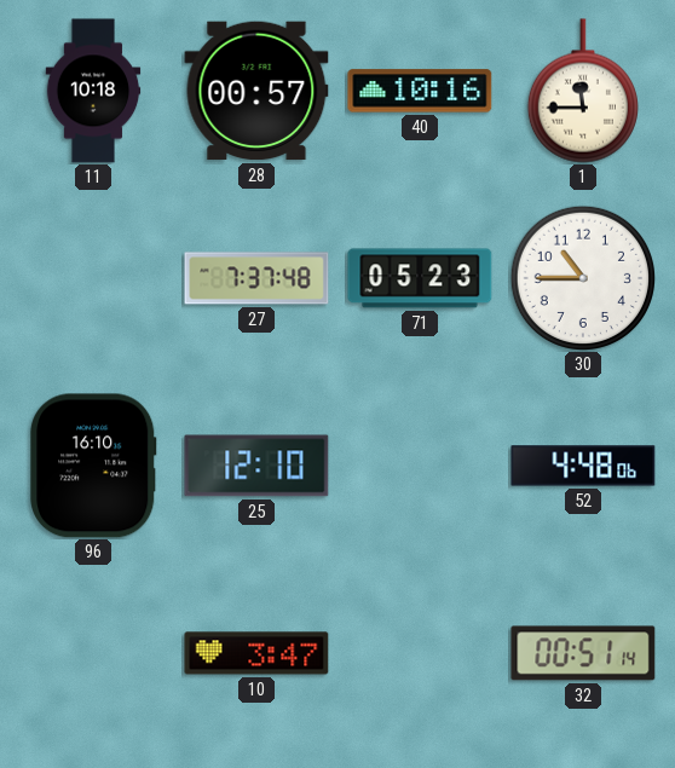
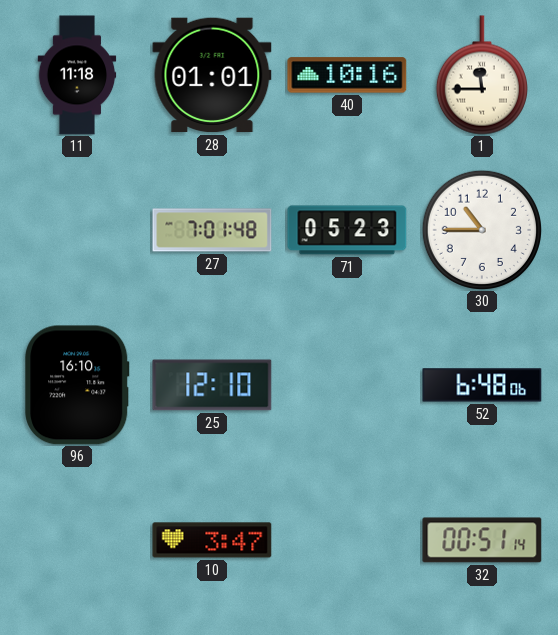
11: 10:18 -> 11:18
28: 00:57 -> 01:01
27: 7:37 -> 7:01
52: 4:48 -> 6:48
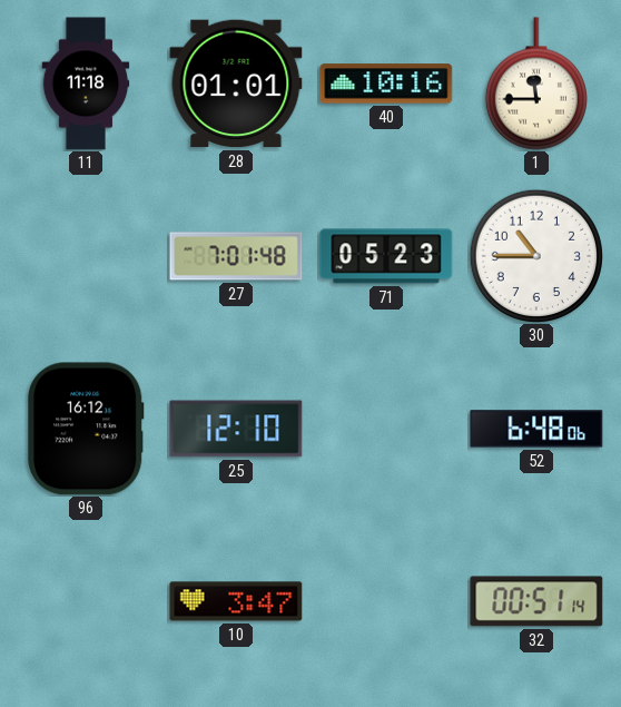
96: 16:10 -> 16:12
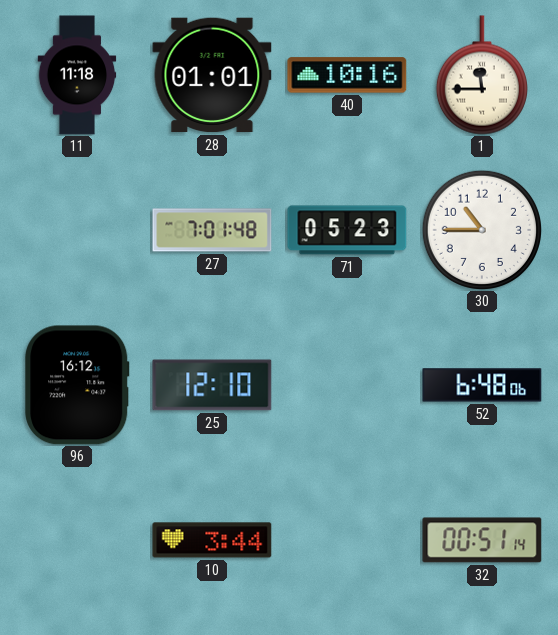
10: 3:47 -> 3:44
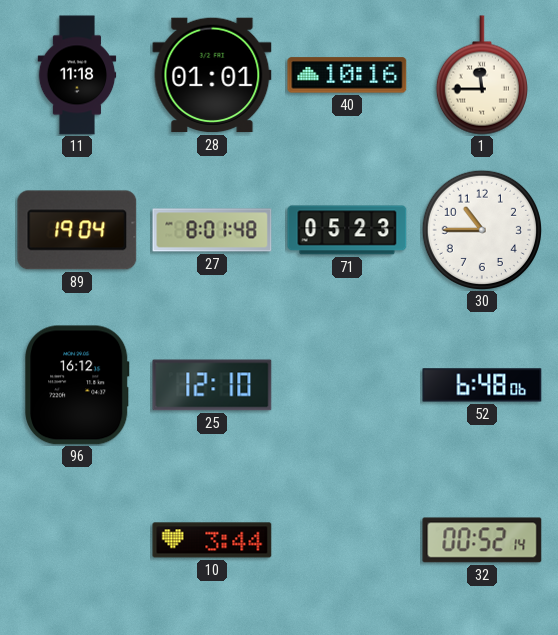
89: none -> 19:04
27: 7:01 -> 8:01
32: 00:51 -> 00:52
